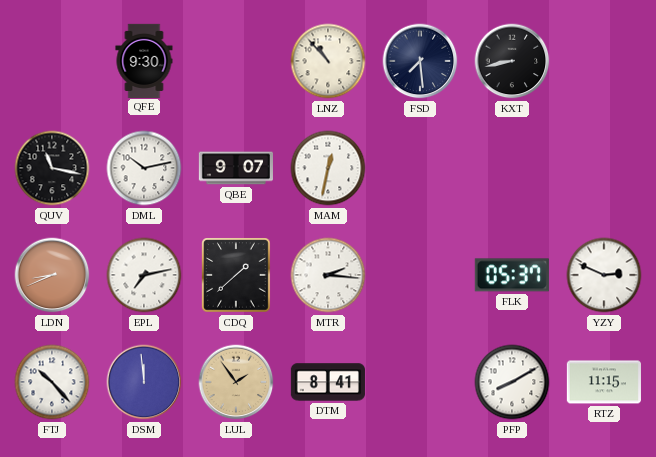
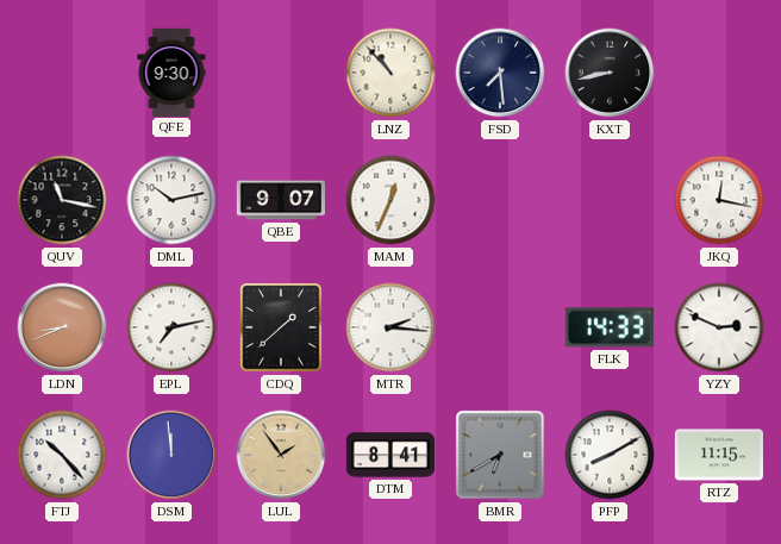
MAM: 12:32 -> 12:34
JKQ: none -> 12:17
FLK: 05:37 -> 14:33
BMR: none -> 6:40
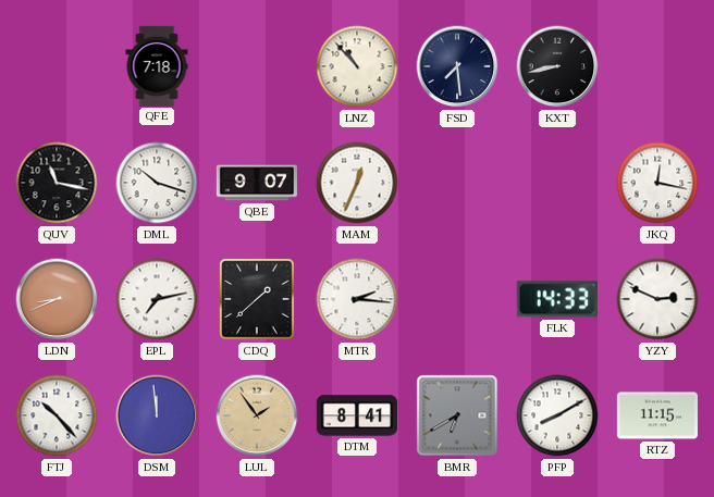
QFE: 9:30 -> 7:18
DML: 10:13 -> 10:18
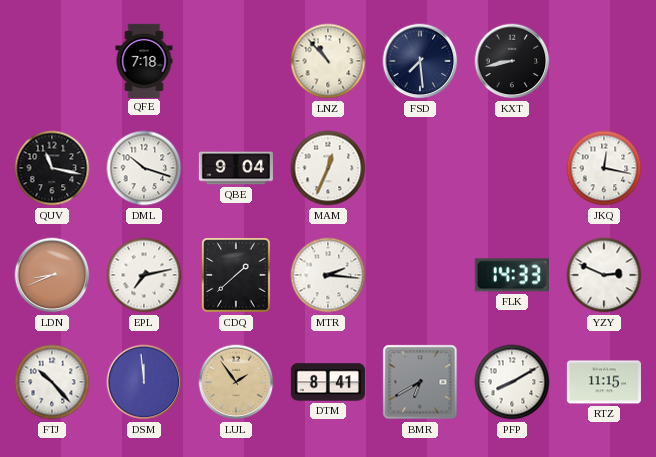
QBE: 9:07 -> 9:04
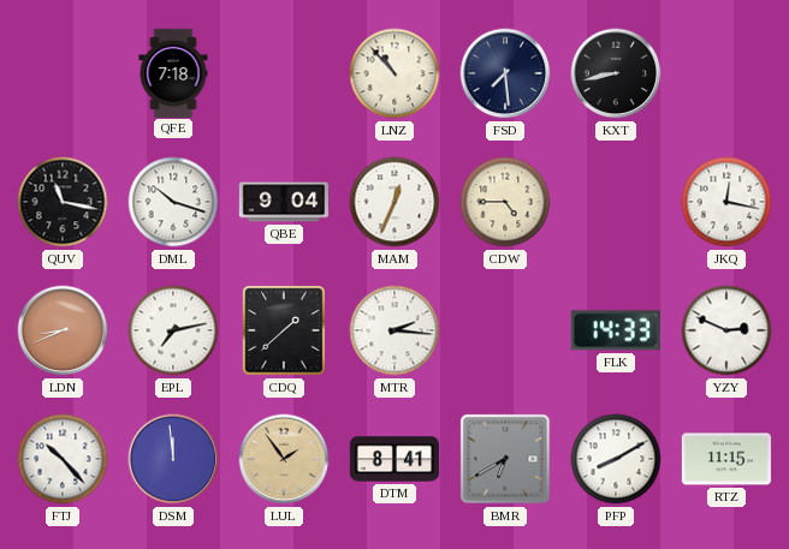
CDW: none -> 4:45
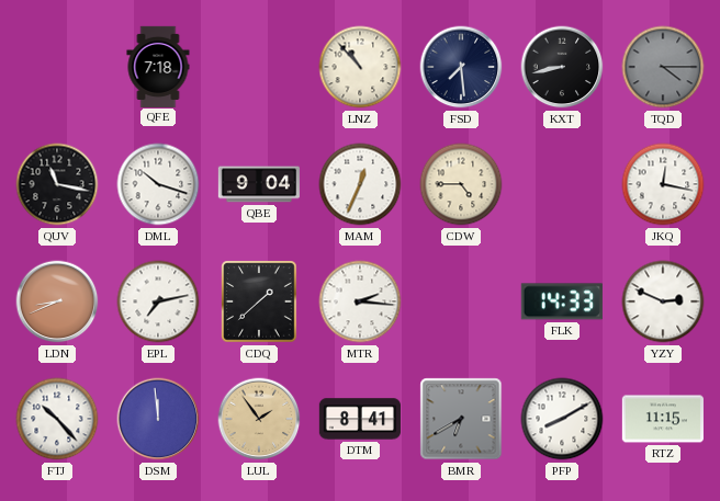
TQD: none -> 4:15
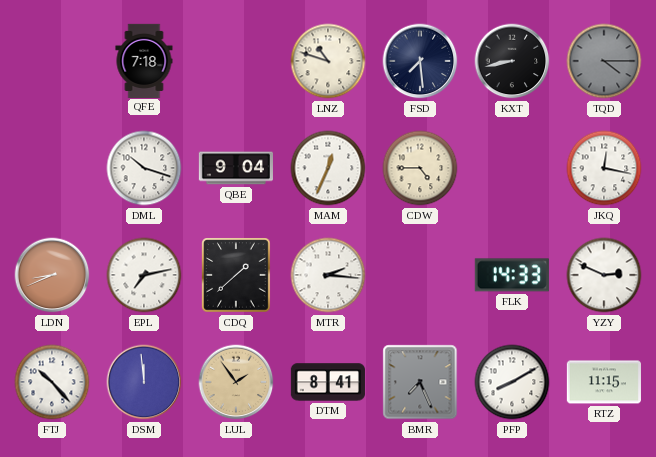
LNZ: 10:53 -> 10:48
QUV: 11:17 -> none
BMR: 6:40 -> 7:26
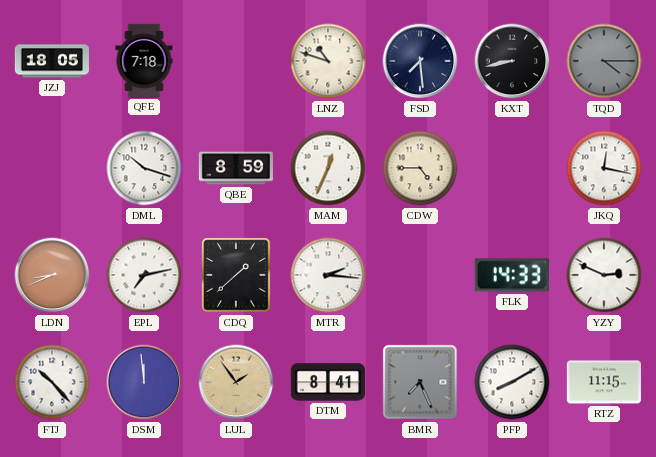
JZJ: none -> 18:05
QBE: 9:04 -> 8:59
